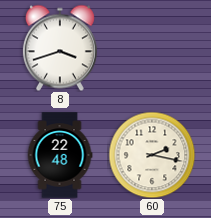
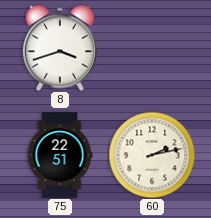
75: 22:48 -> 22:51
60: 2:17 -> 2:13
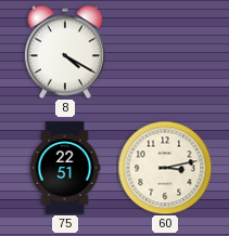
8: 3:42 -> 4:20
60: 2:13 -> 3:13
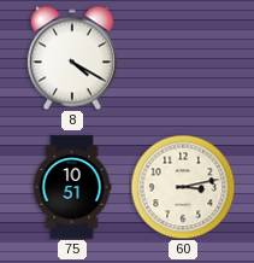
75: 22:51 -> 10:51
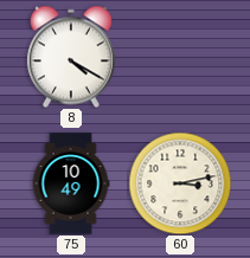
75: 10:51 -> 10:49
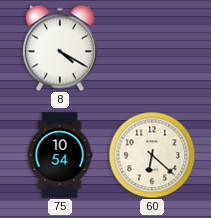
75: 10:49 -> 10:54
60: 3:13 -> 6:22
